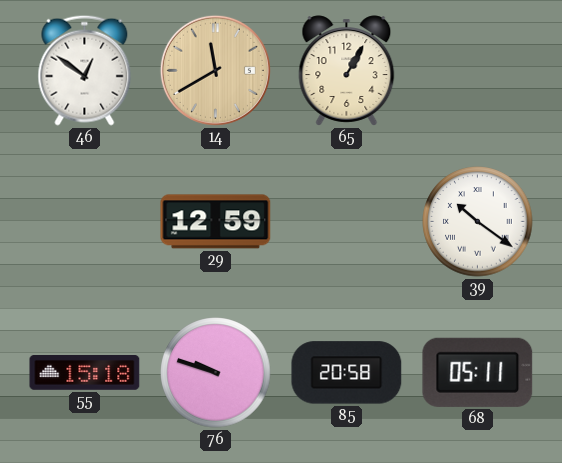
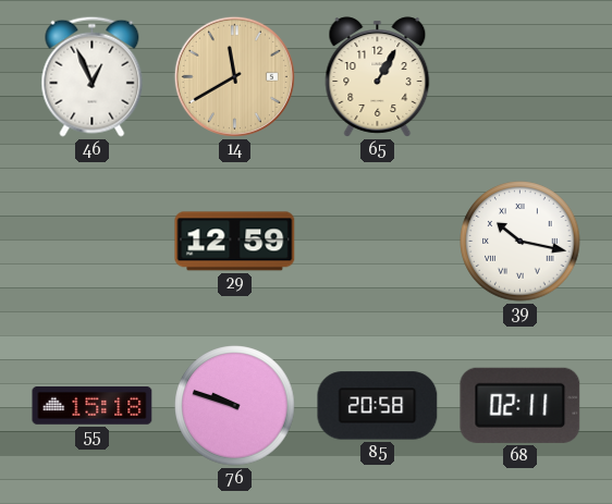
46: 12:51 -> 12:56
39: 10:21 -> 10:17
68: 05:11 -> 02:11
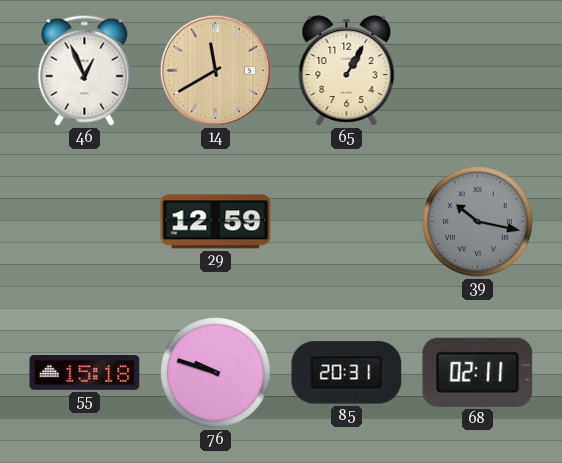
39 dial: white -> grey
85: 20:58 -> 20:31
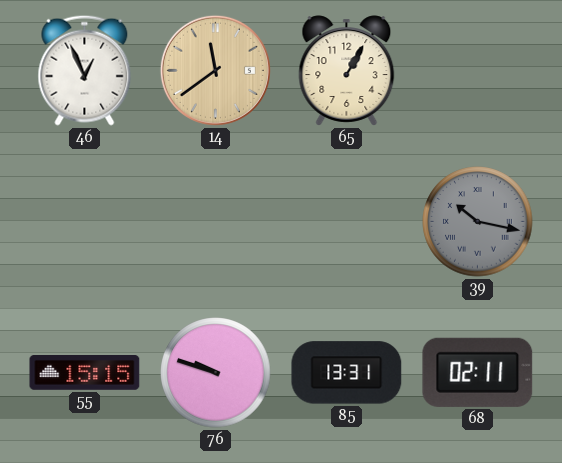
14: 11:40 -> 11:39
29: 12:59 -> none
55: 15:18 -> 15:15
85: 20:31 -> 13:31
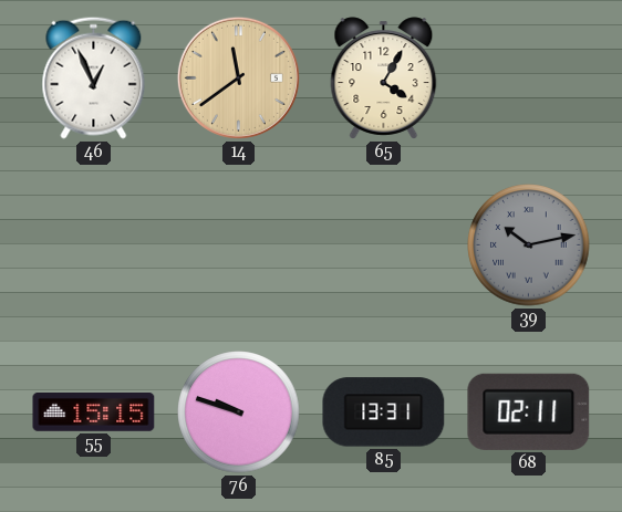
65: 1:05 -> 4:05
39: 10:17 -> 10:13
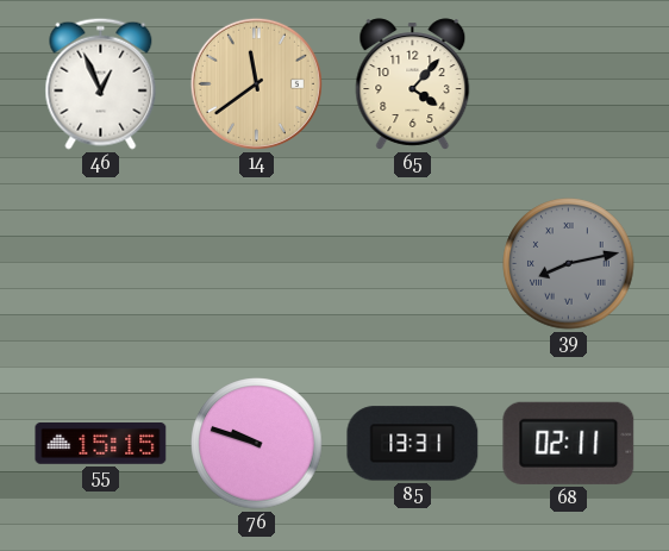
65: 4:05 -> 4:07
39: 10:13 -> 8:13
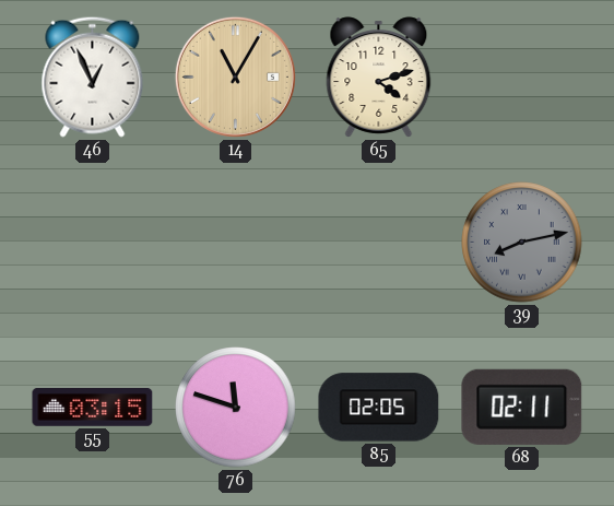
14: 11:39 -> 11:05
65: 4:07 -> 4:12
55: 15:15 -> 03:15
76: 9:48 -> 11:48
85: 13:31 -> 02:05
